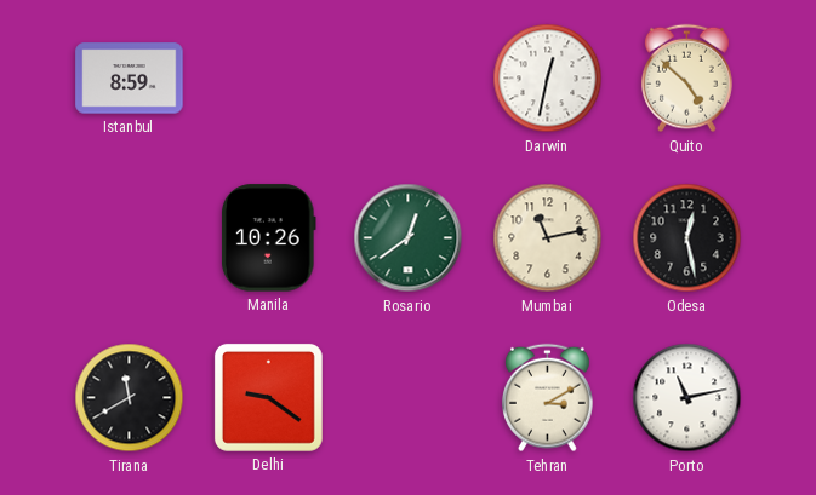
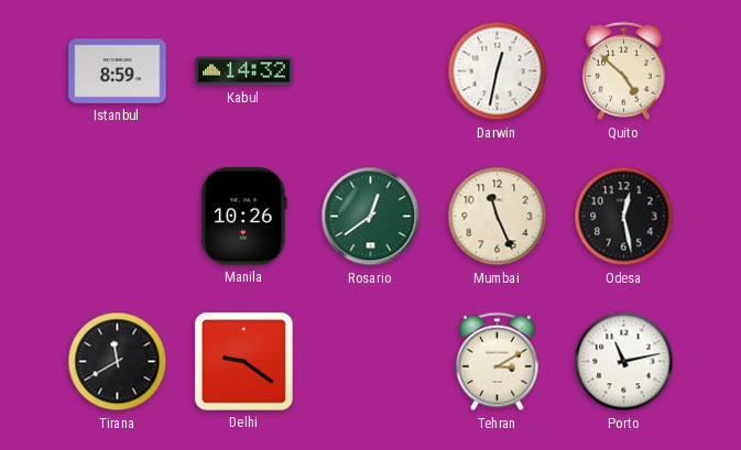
Kabul: none -> 14:32
Mumbai: 11:13 -> 11:26
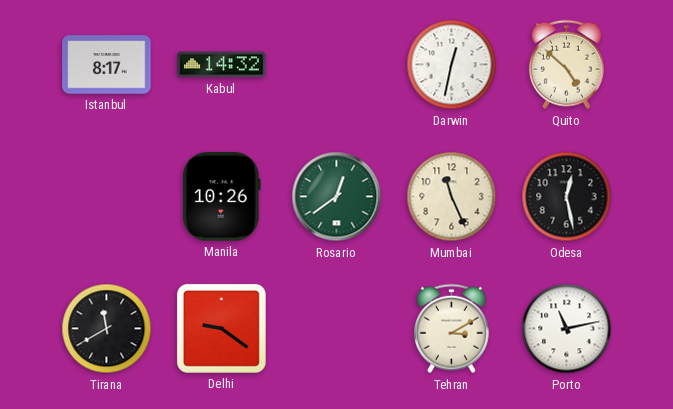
Istanbul: 8:59 -> 8:17
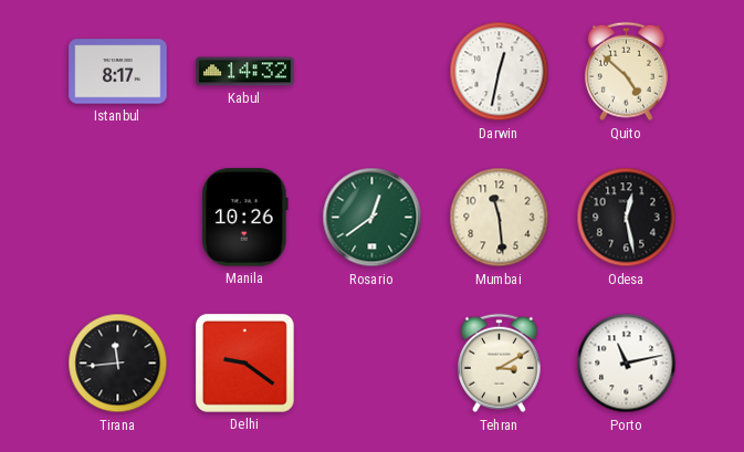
Mumbai: 11:26 -> 11:29
Tirana: 11:40 -> 11:44
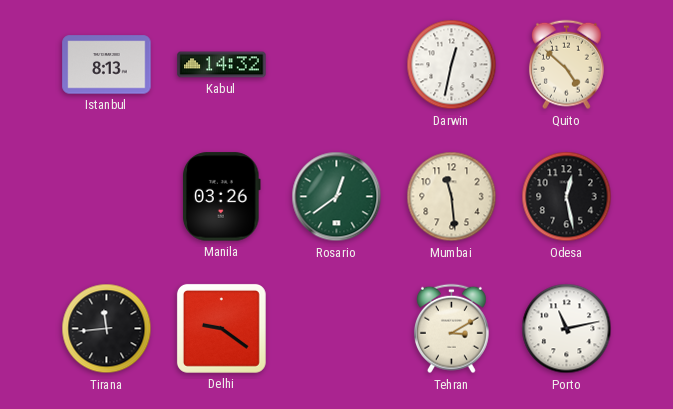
Istanbul: 8:17 -> 8:13
Manila: 10:26 -> 03:26
